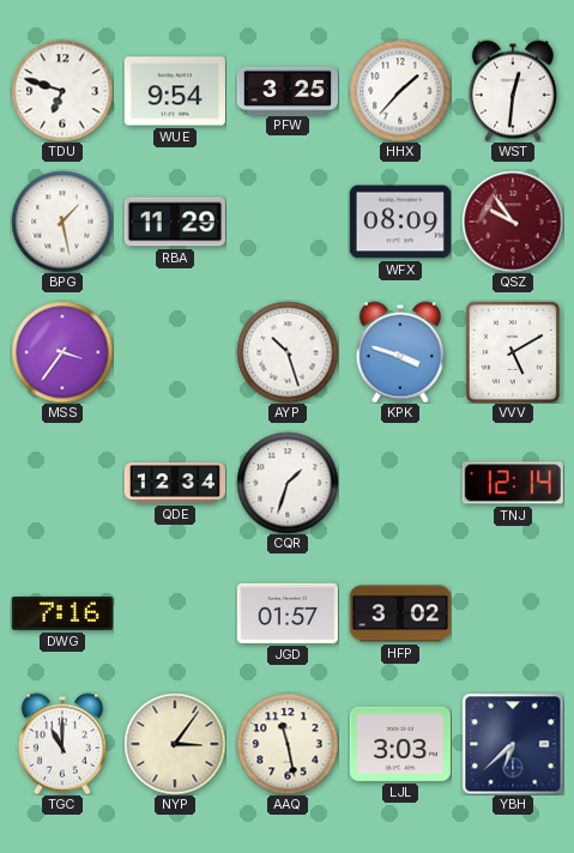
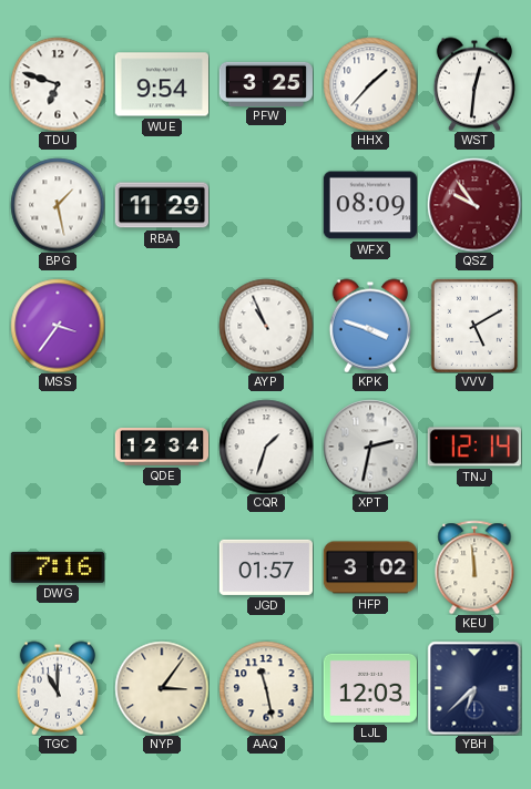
AYP: 10:27 -> 10:56
XPT: none -> 2:32
KEU: none -> 11:59
LJL: 3:03 -> 12:03
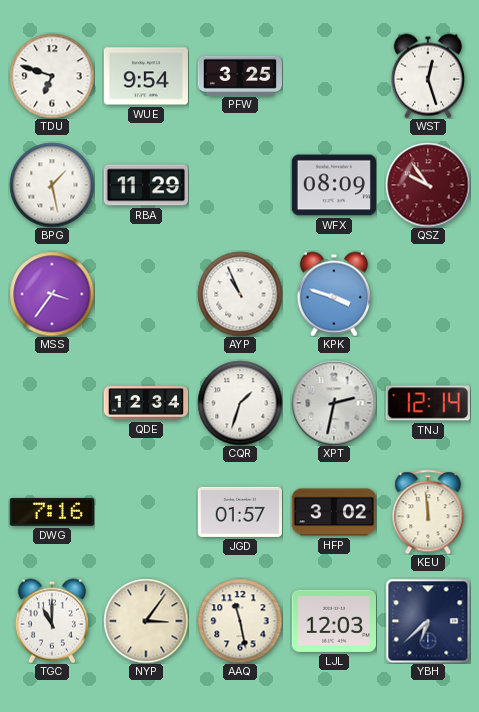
HHX: 1:37 -> none
WST: 12:31 -> 12:27
VVV: 5:10 -> none
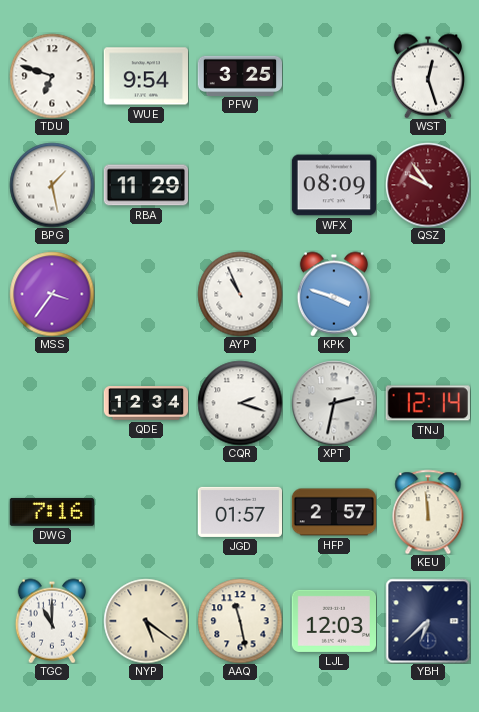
CQR: 1:33 -> 2:18
HFP: 3:02 -> 2:57
NYP: 3:06 -> 5:21
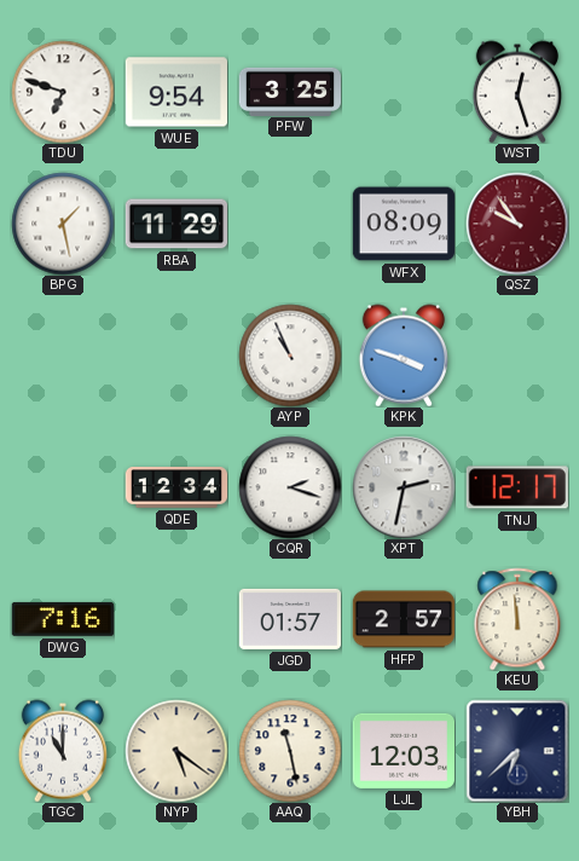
MSS: 3:36 -> none
TNJ: 12:14 -> 12:17
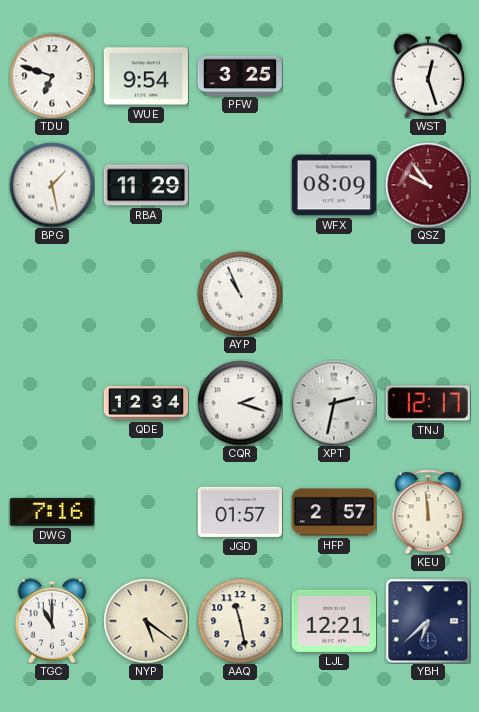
KPK: 3:48 -> none
LJL: 12:03 -> 12:21
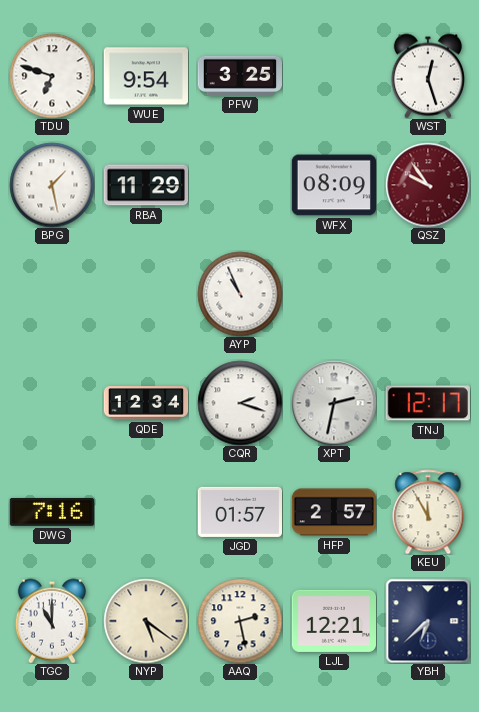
KEU: 11:59 -> 11:55
AAQ: 11:28 -> 2:28
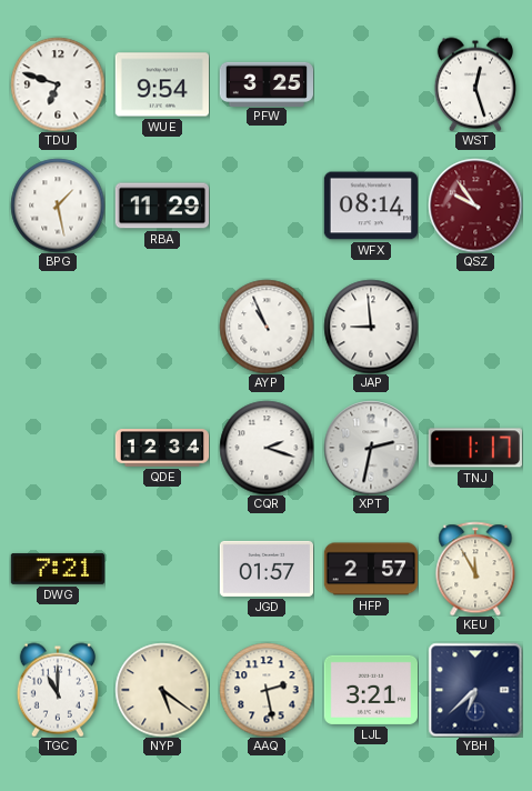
WFX: 08:09 -> 08:14
JAP: none -> 8:59
TNJ: 12:17 -> 1:17
DWG: 7:16 -> 7:21
LJL: 12:21 -> 3:21
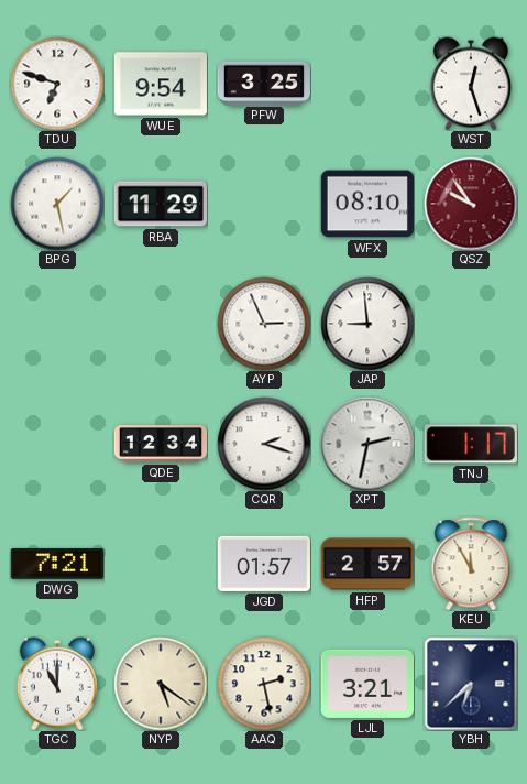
WFX: 08:14 -> 08:10
AYP: 10:56 -> 2:56
